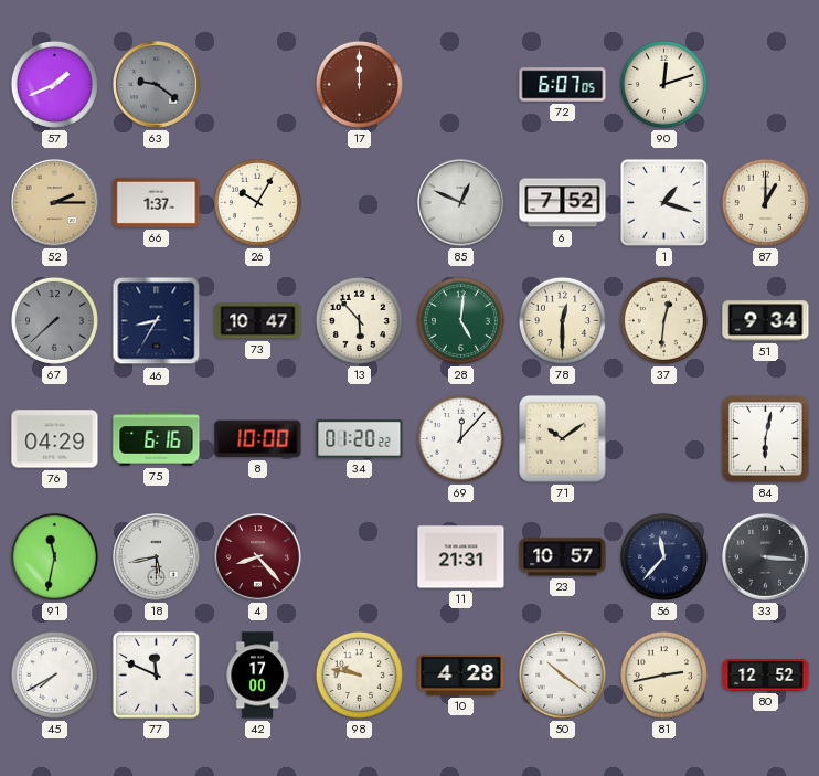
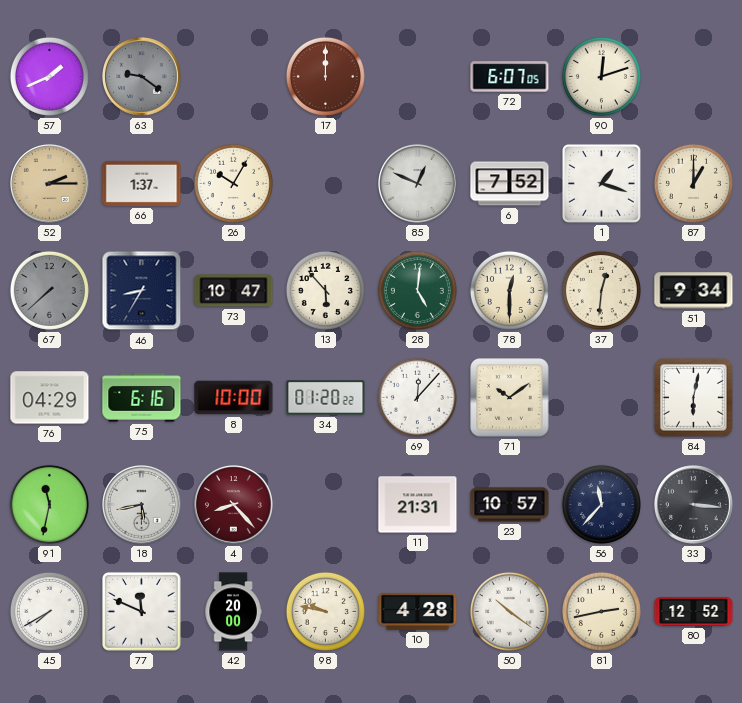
42: 17:00 -> 20:00
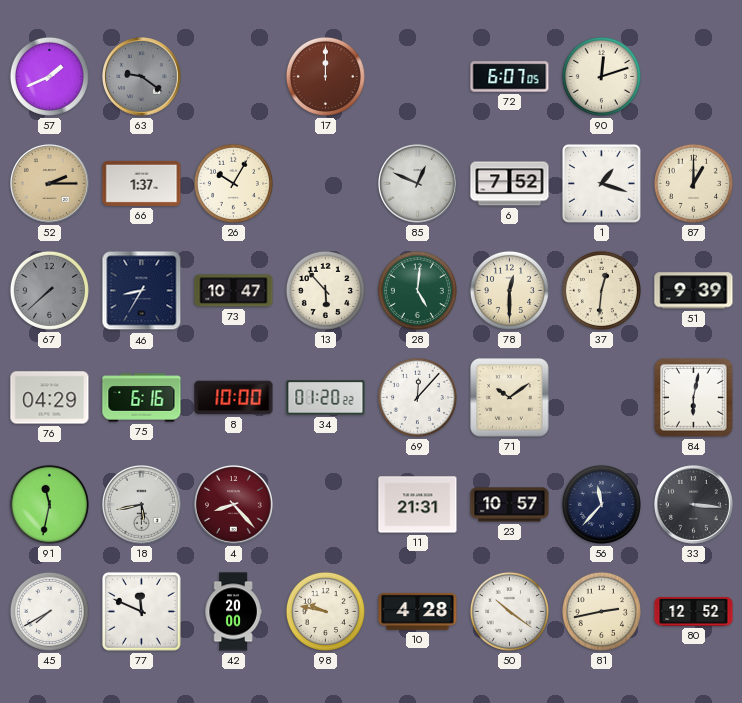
51: 9:34 -> 9:39
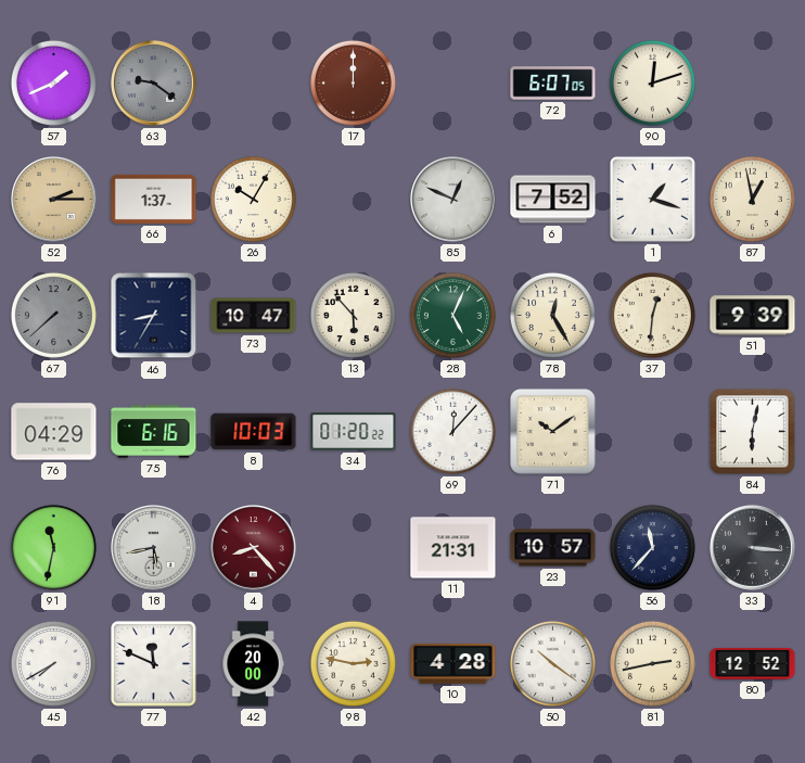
87: 1:00 -> 12:58
28: 5:01 -> 5:04
78: 12:30 -> 12:25
8: 10:00 -> 10:03
98: 9:47 -> 2:47
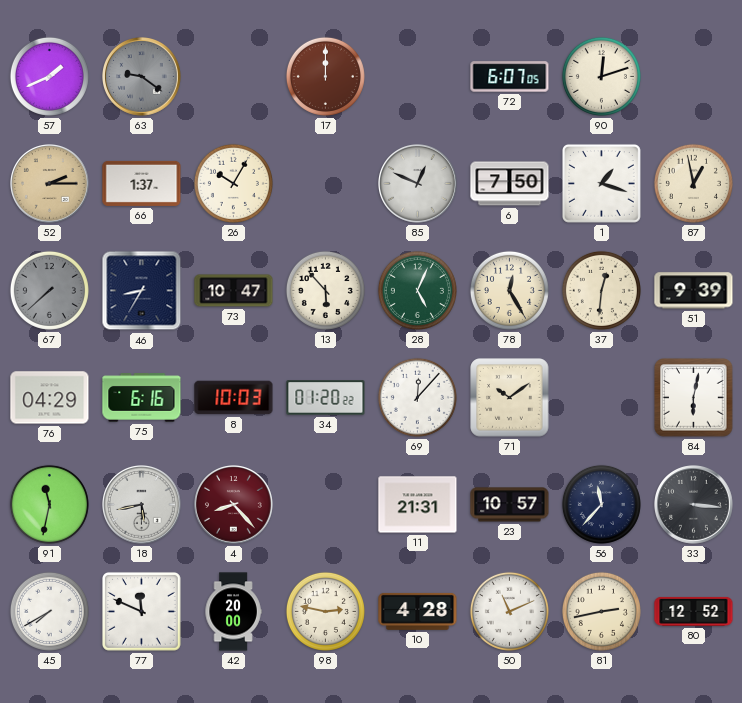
6: 7:52 -> 7:50
50: 10:21 -> 11:11
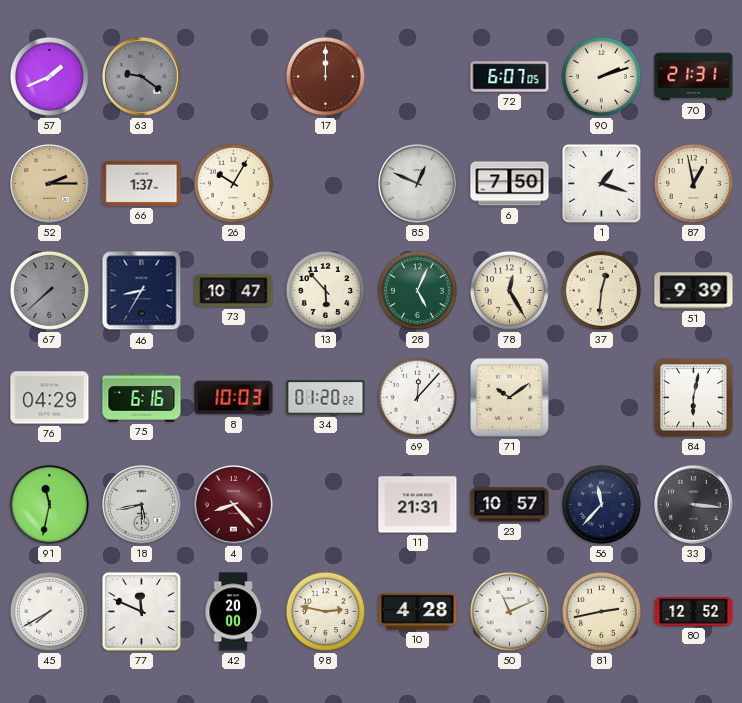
90: 12:12 -> 2:12
70: none -> 21:31
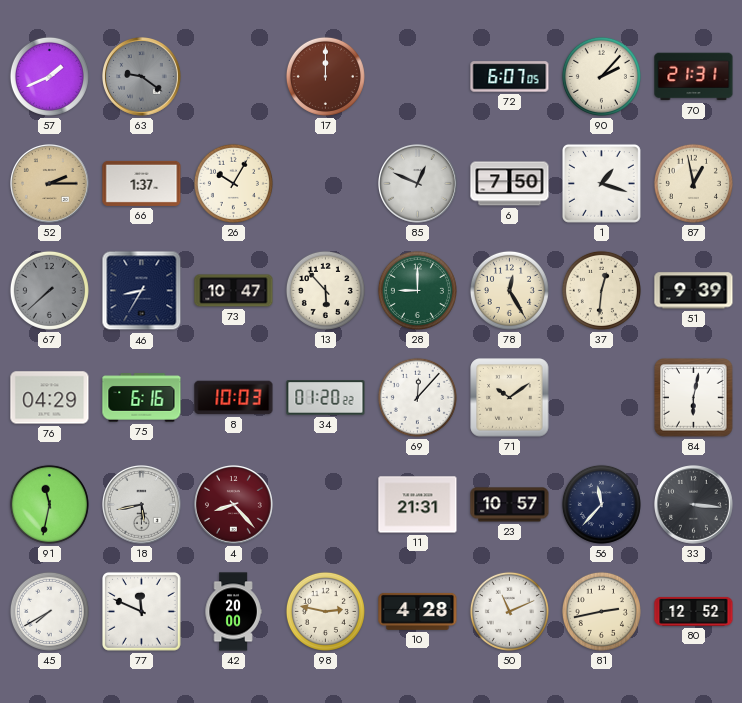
90: 2:12 -> 2:07
28: 5:04 -> 9:00
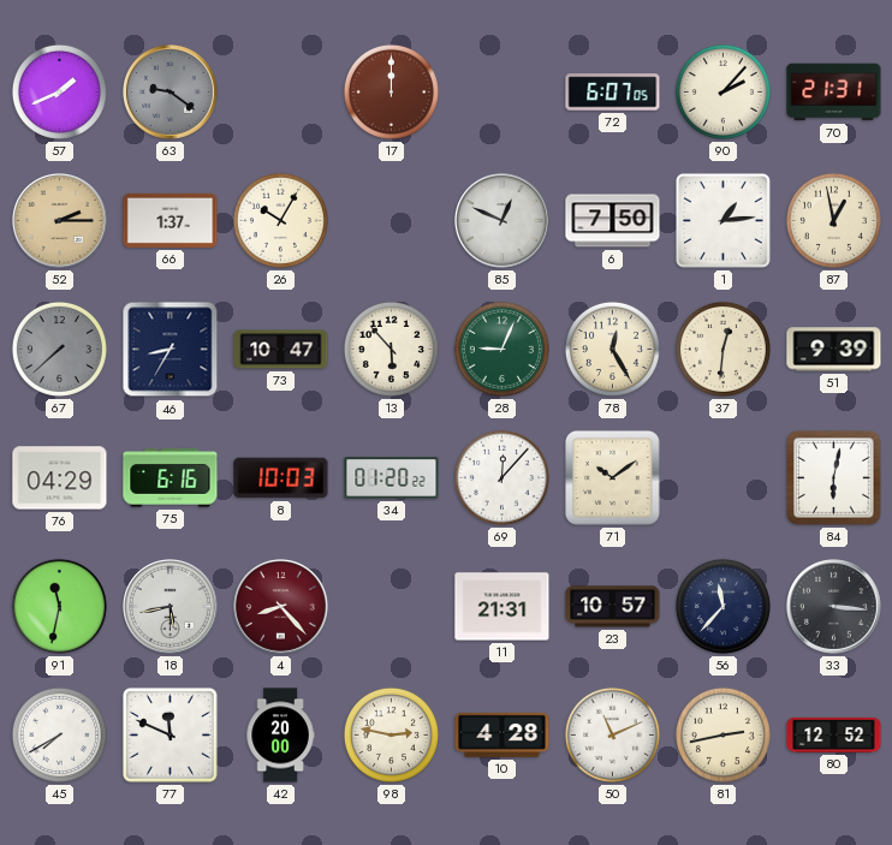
1: 1:18 -> 1:14
28: 9:00 -> 9:04
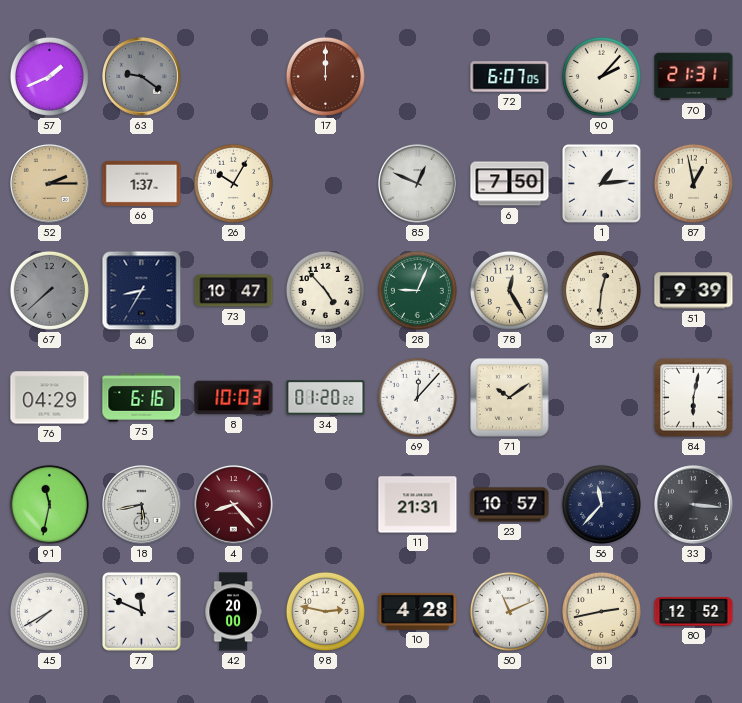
13: 5:53 -> 4:53
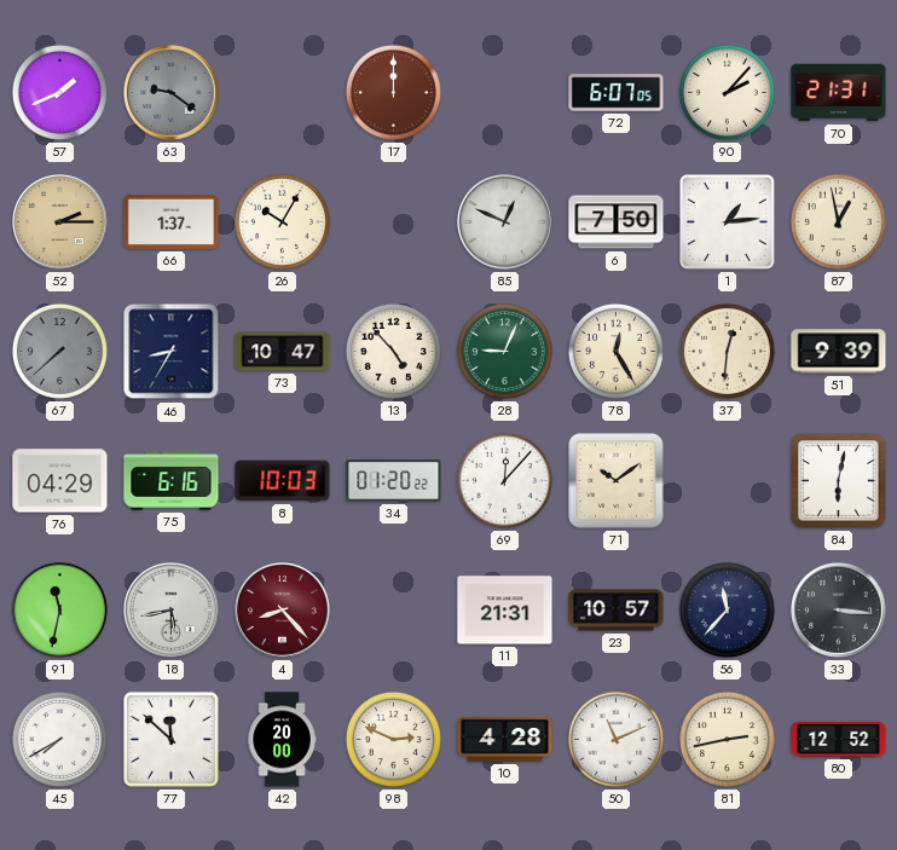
77: 11:49 -> 11:52
98: 2:47 -> 2:49
